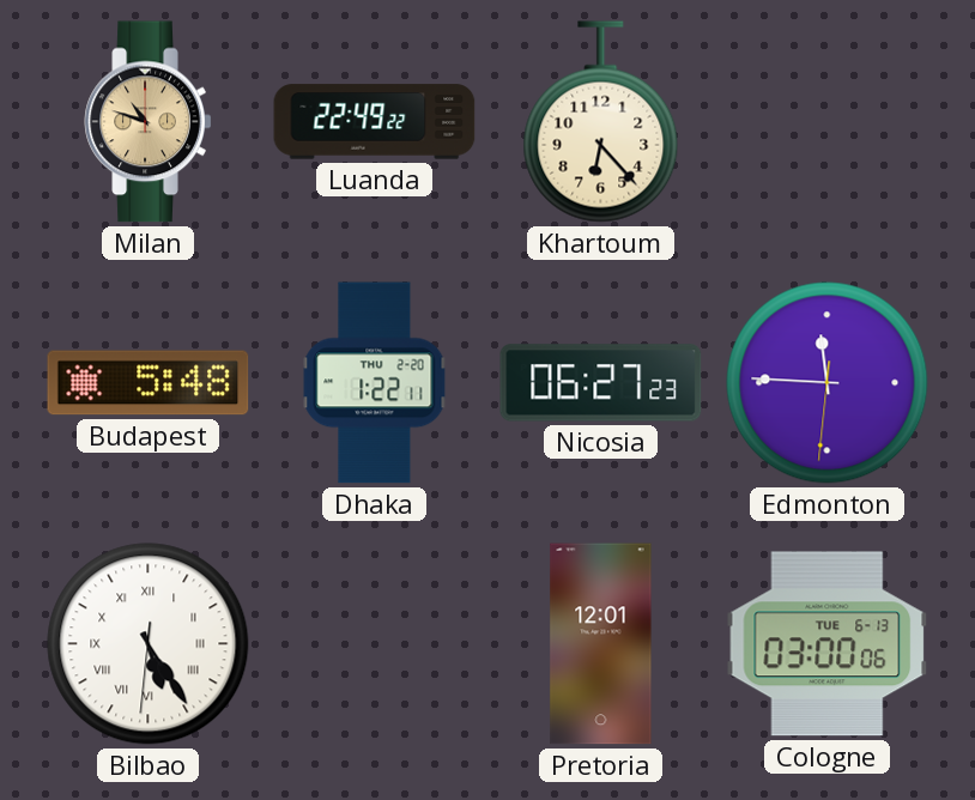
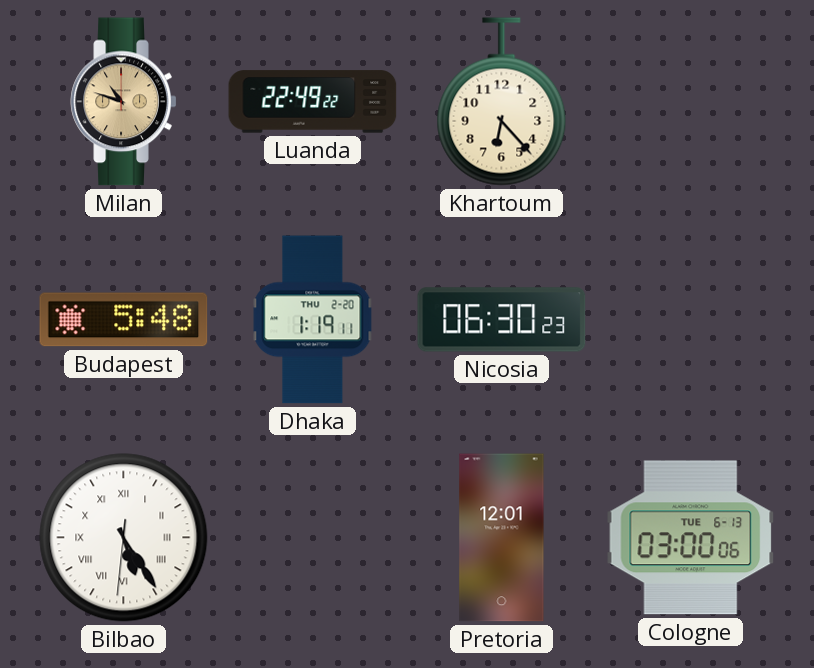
Dhaka: 1:22 -> 1:19
Nicosia: 06:27 -> 06:30
Edmonton: 11:45 -> none
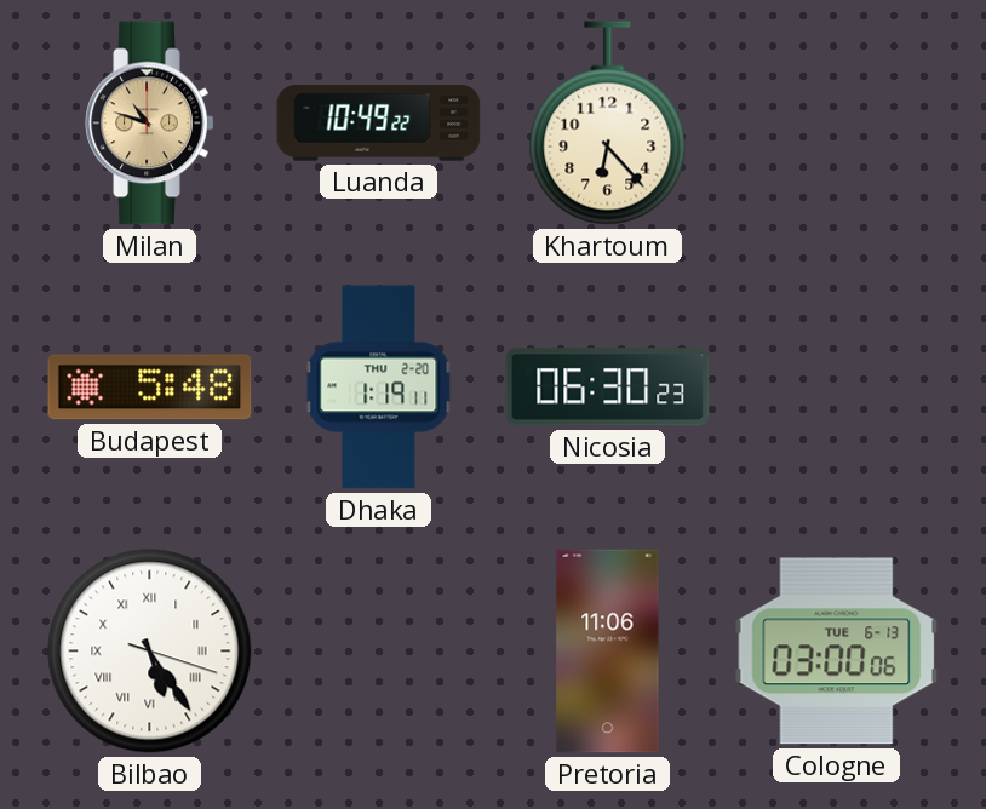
Luanda: 22:49 -> 10:49
Bilbao: 5:24:31 -> 5:24:18
Pretoria: 12:01 -> 11:06
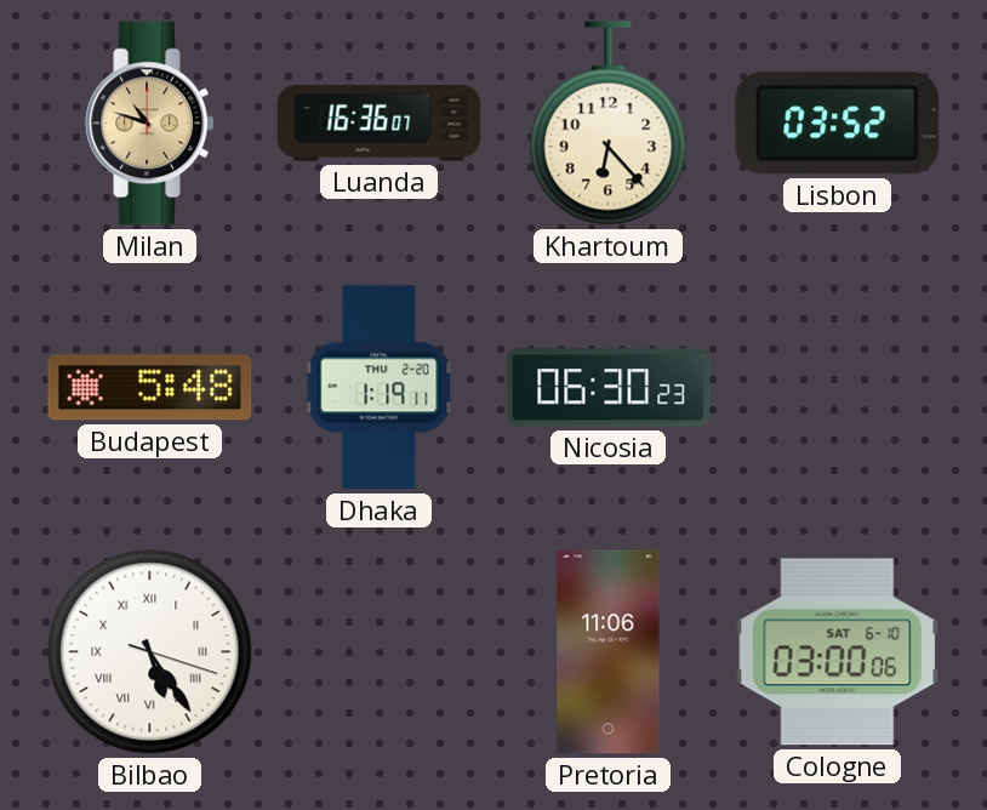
Luanda: 10:49 -> 16:36
Lisbon: none -> 03:52
Cologne date: TUE 6-13 -> SAT 6-10
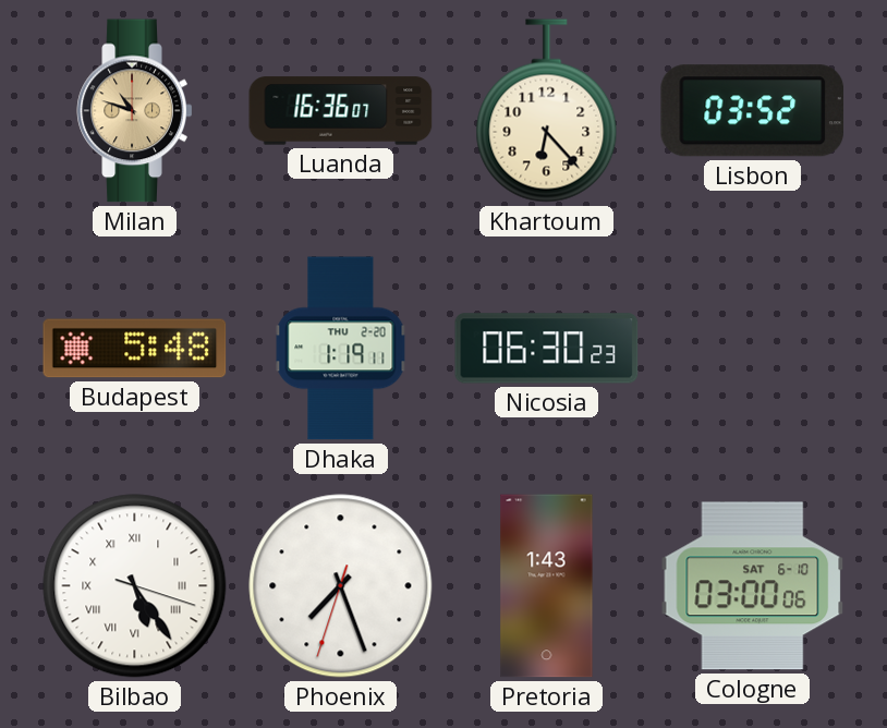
Phoenix: none -> 7:26
Pretoria: 11:06 -> 1:43
